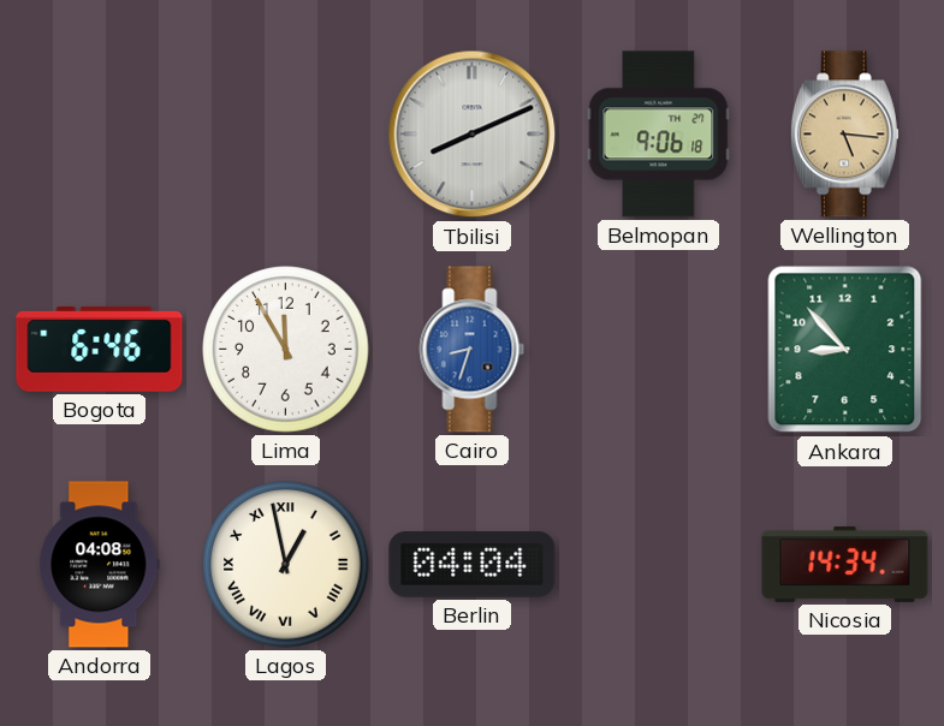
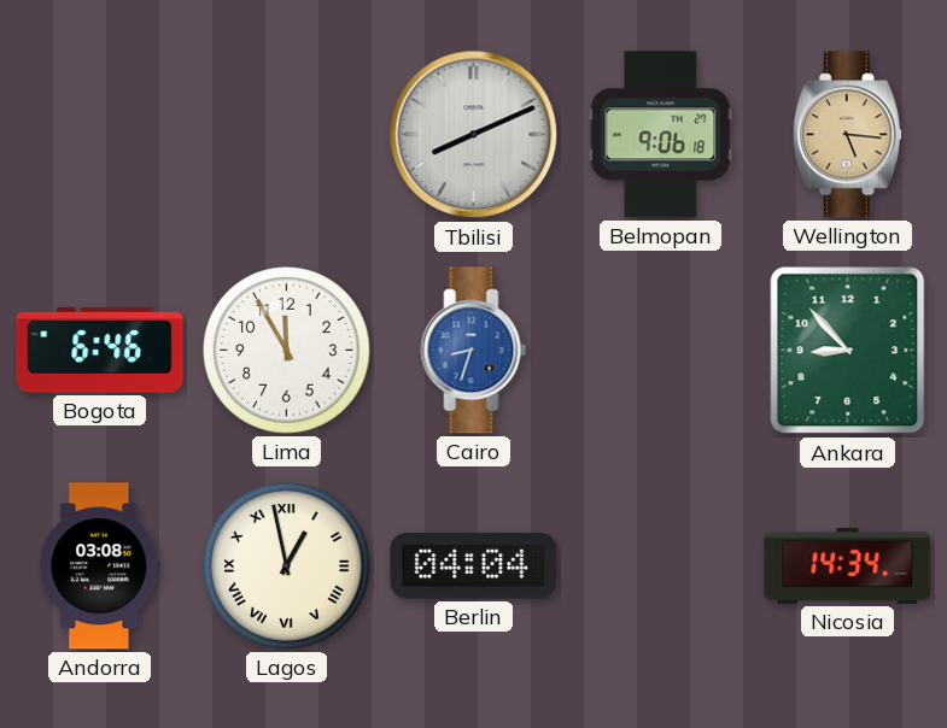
Andorra: 04:08 -> 03:08
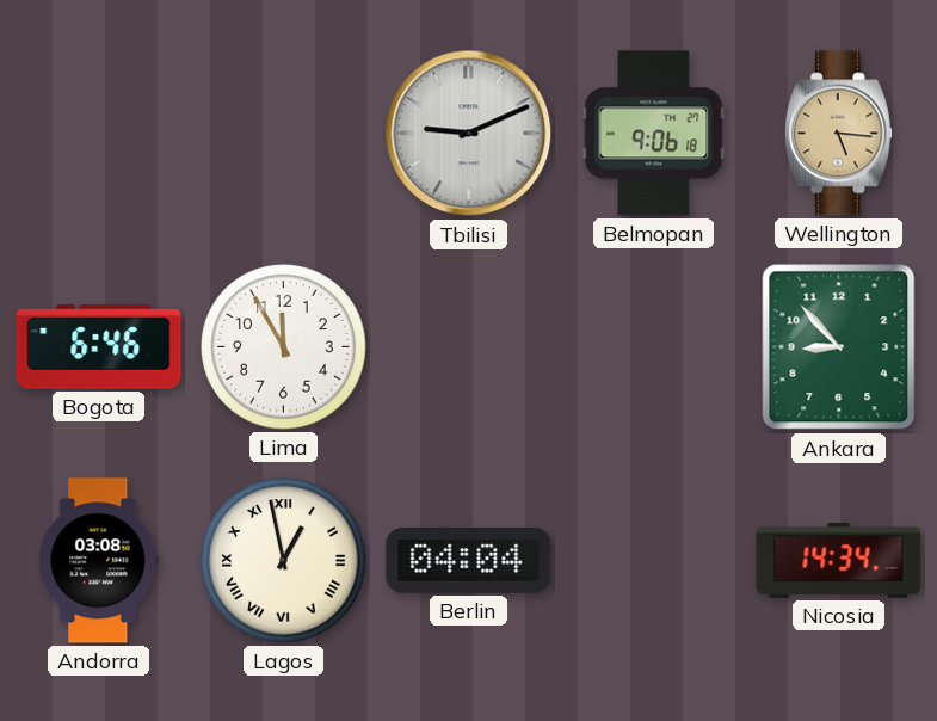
Tbilisi: 8:11 -> 9:11
Cairo: 8:33 -> none
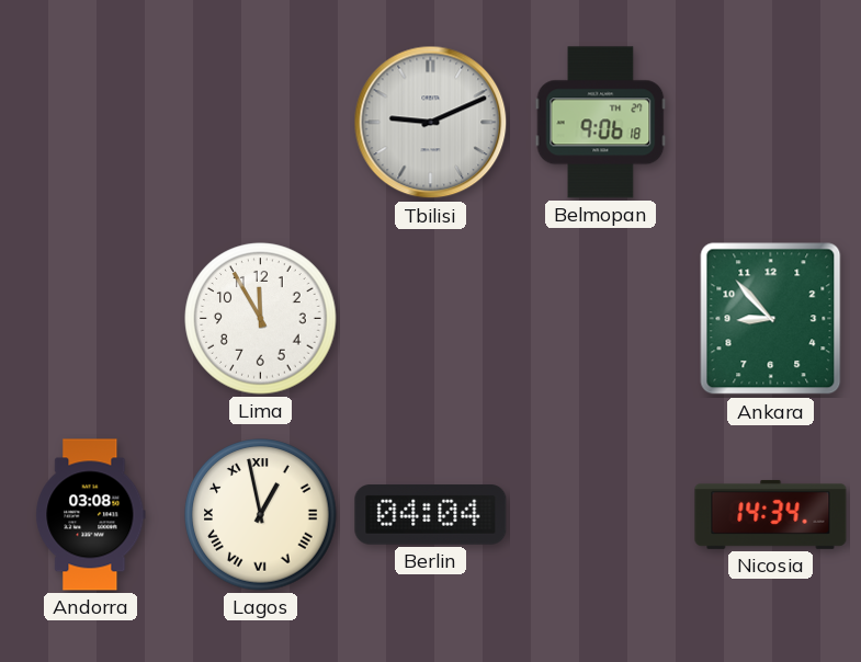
Wellington: 5:16 -> none
Bogota: 6:46 -> none
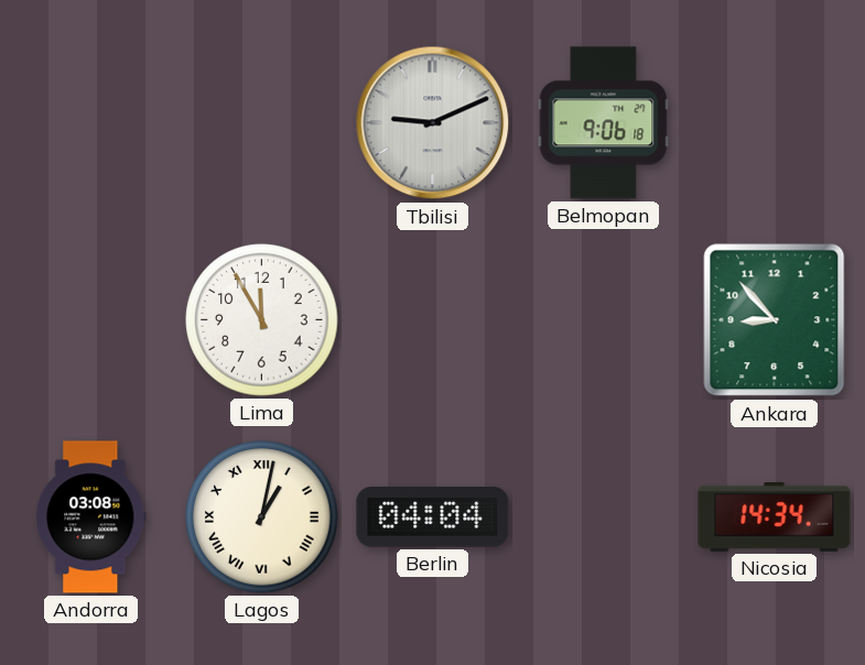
Lagos: 12:58 -> 1:02
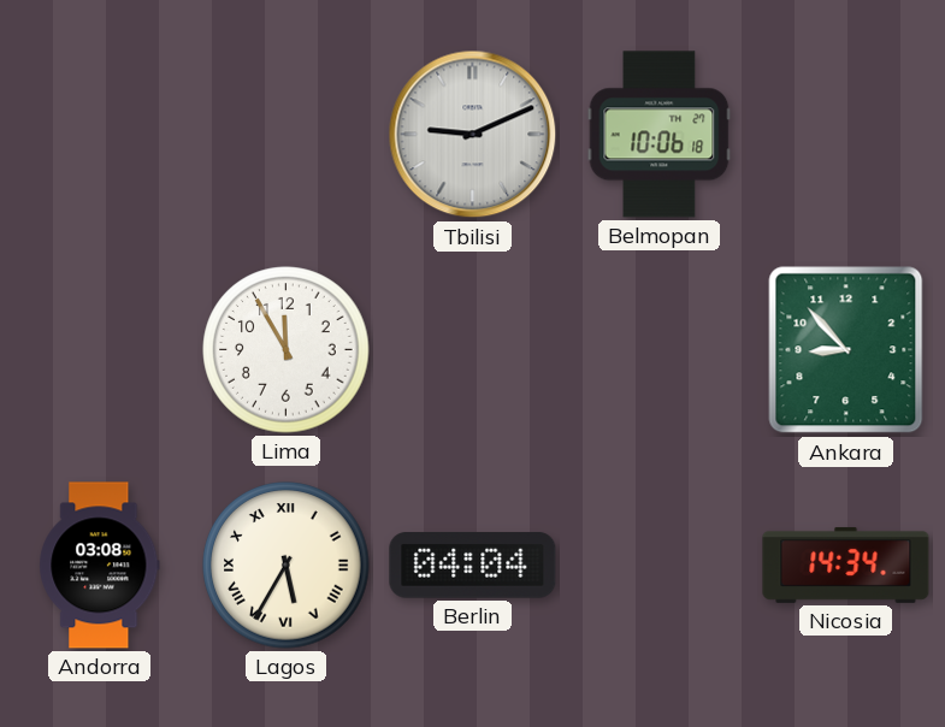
Belmopan: 9:06 -> 10:06
Lagos: 1:02 -> 5:35
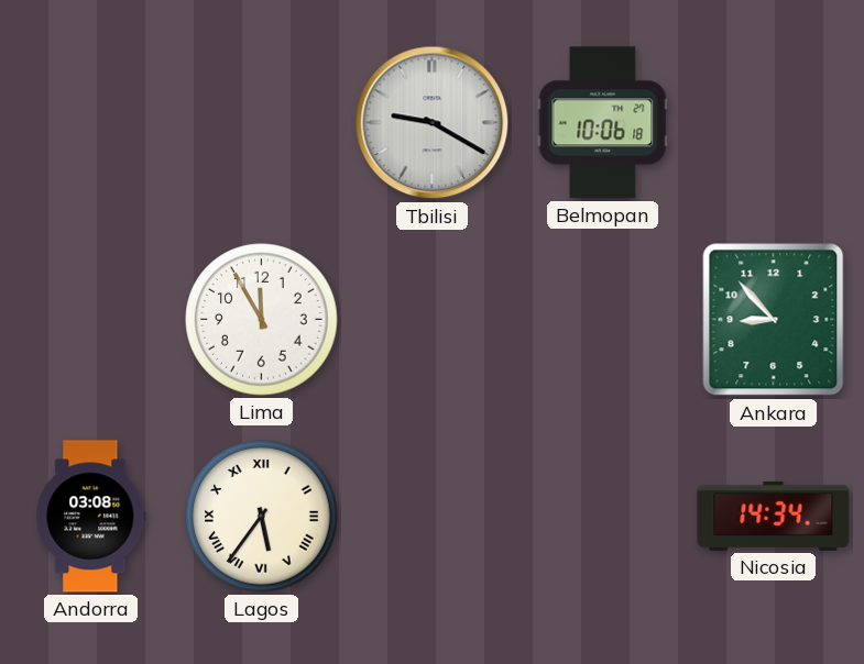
Tbilisi: 9:11 -> 9:20
Lagos: 5:35 -> 5:36
Berlin: 04:04 -> none
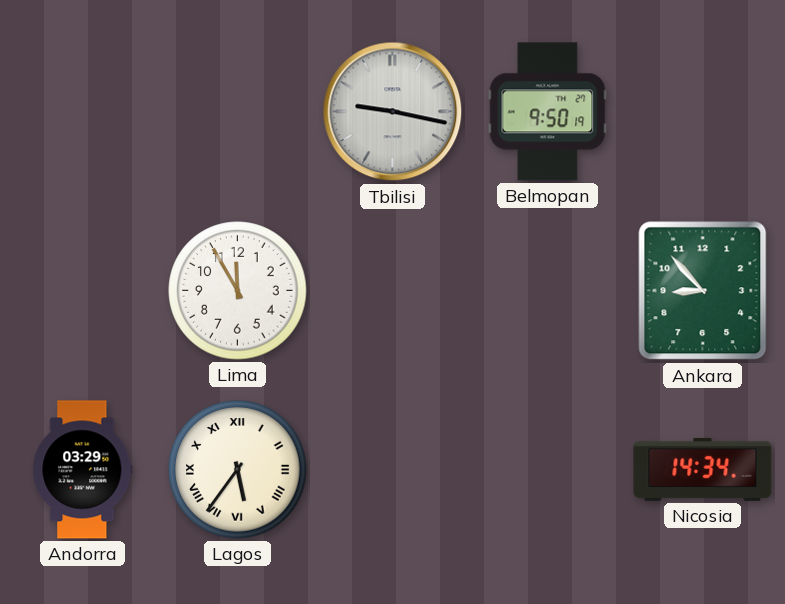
Tbilisi: 9:20 -> 9:17
Belmopan: 10:06 -> 9:50
Andorra: 03:08 -> 03:29
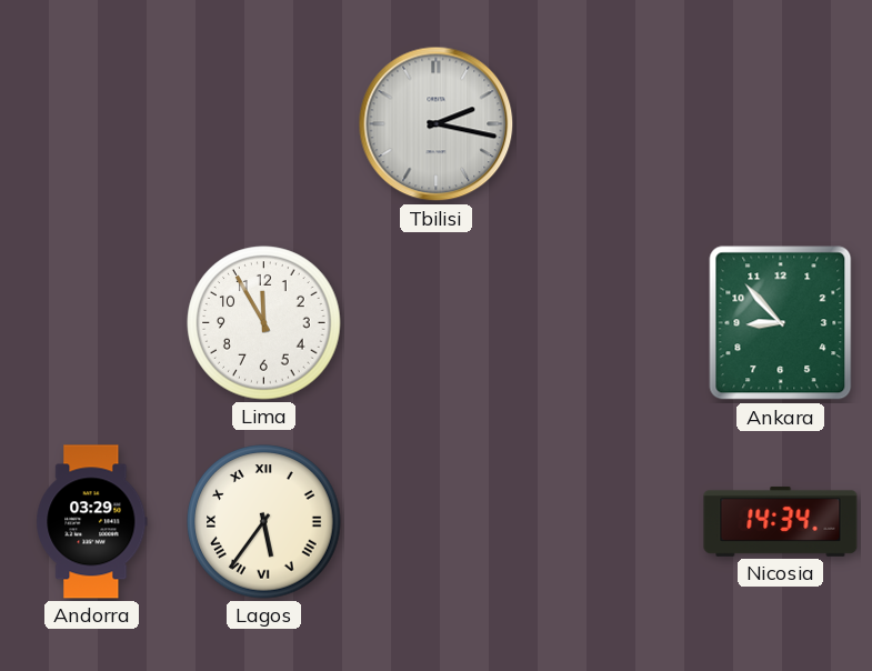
Tbilisi: 9:17 -> 2:17
Belmopan: 9:50 -> none
